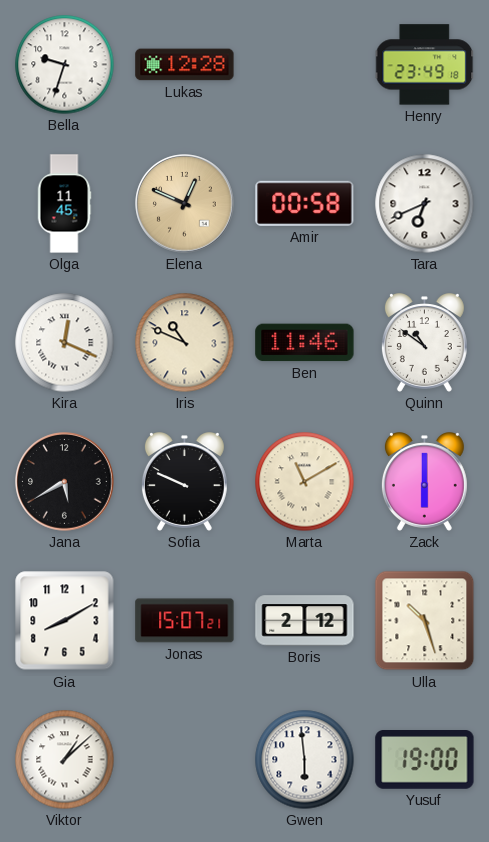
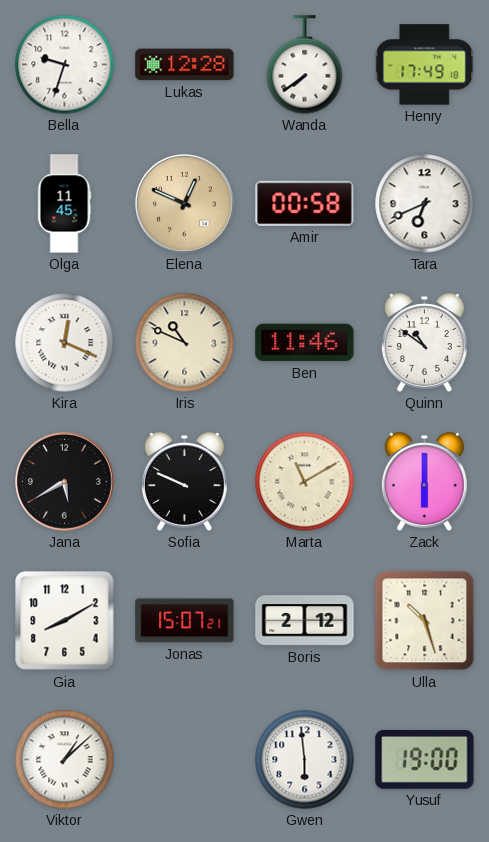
Wanda: none -> 7:39
Henry: 23:49 -> 17:49
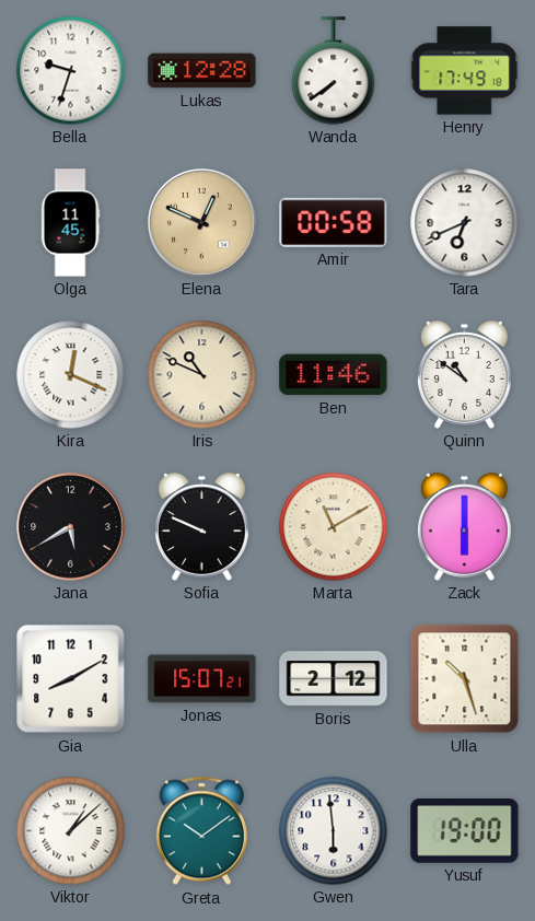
Greta: none -> 10:09
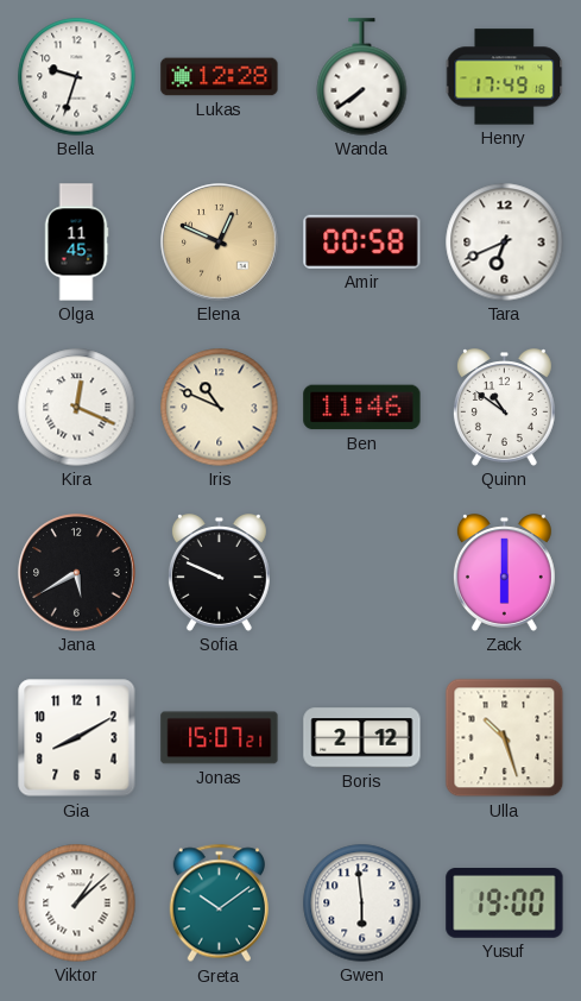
Marta: 11:10 -> none
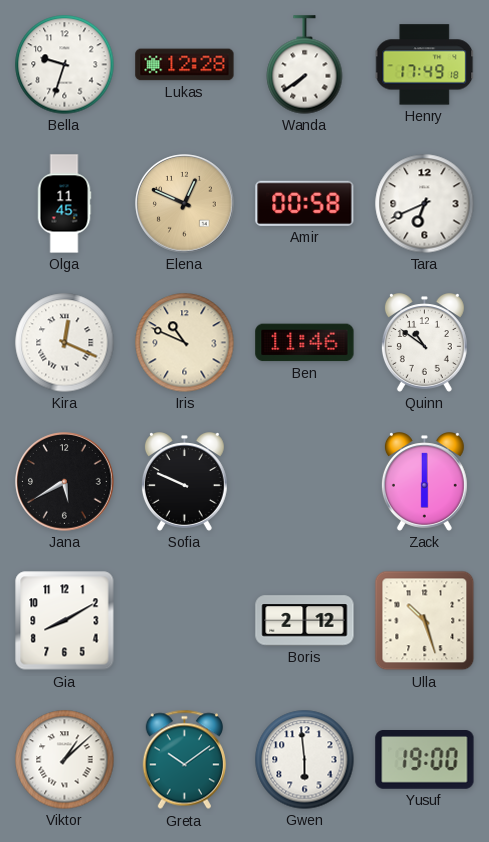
Jonas: 15:07 -> none
